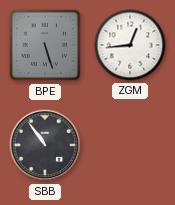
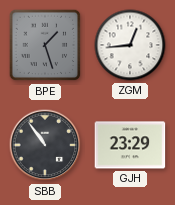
BPE: 5:27 -> 1:27
GJH: none -> 23:29
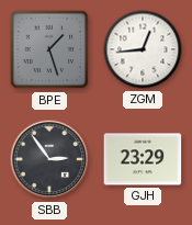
SBB: 10:54 -> 2:54
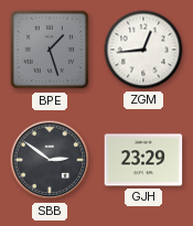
SBB: 2:54 -> 2:51
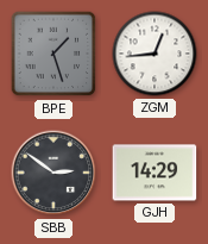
GJH: 23:29 -> 14:29
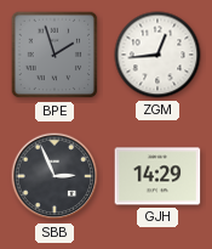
BPE: 1:27 -> 1:57
SBB: 2:51 -> 2:56
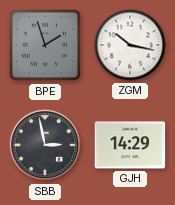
ZGM: 12:44 -> 10:17
SBB: 2:56 -> 2:58
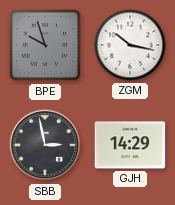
BPE: 1:57 -> 9:57
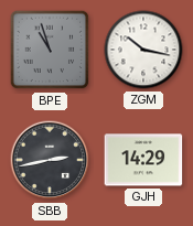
BPE: 9:57 -> 10:57
SBB: 2:58 -> 2:43
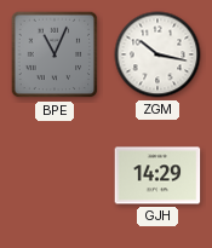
BPE: 10:57 -> 11:04
SBB: 2:43 -> none
